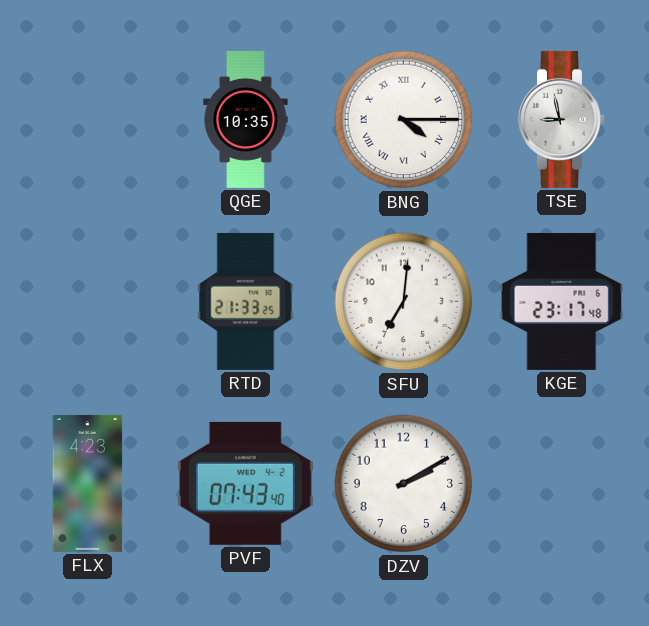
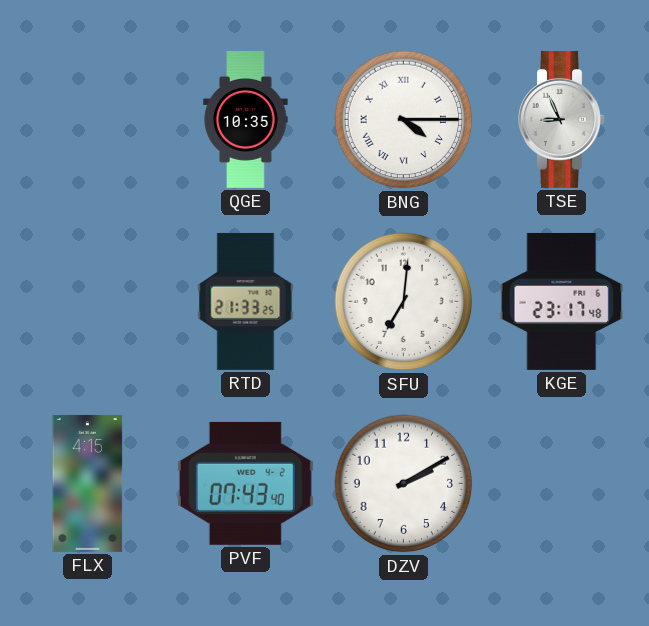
TSE: 8:58 -> 8:56
FLX: 4:23 -> 4:15
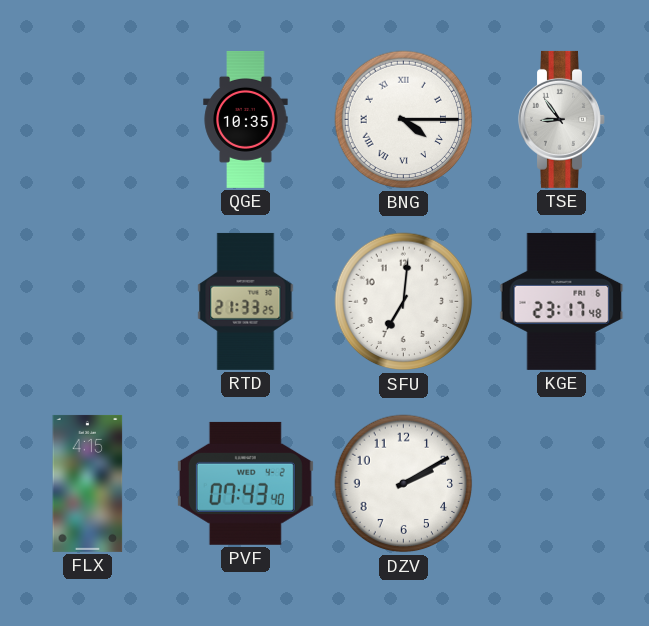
TSE: 8:56 -> 8:54
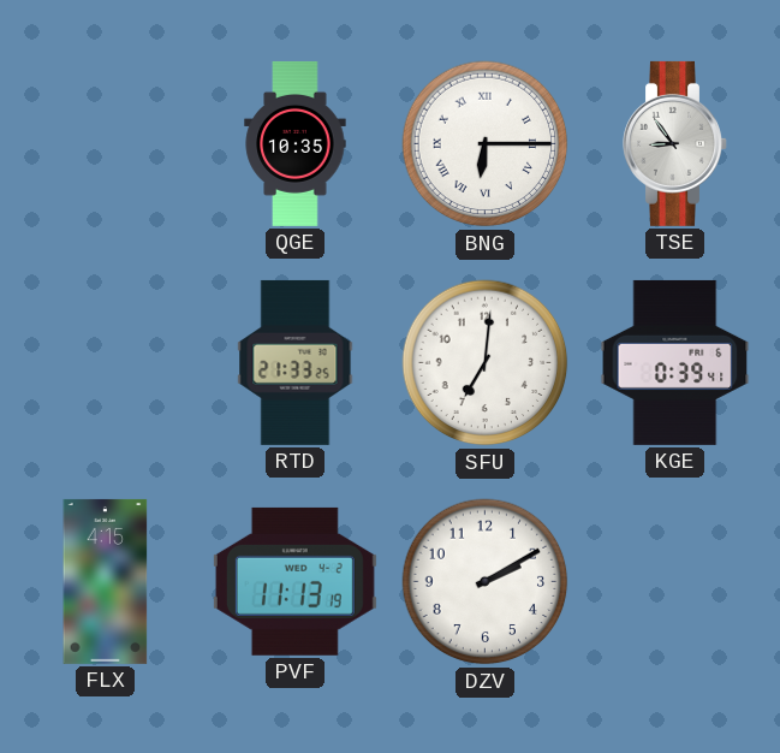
BNG: 4:15 -> 6:15
KGE: 23:17 -> 0:39
PVF: 07:43 -> 11:13
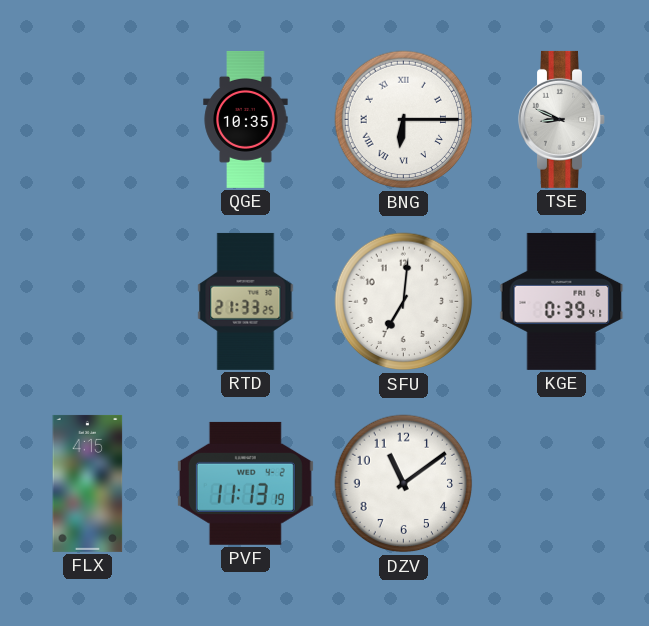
TSE: 8:54 -> 8:49
DZV: 2:10 -> 11:09
